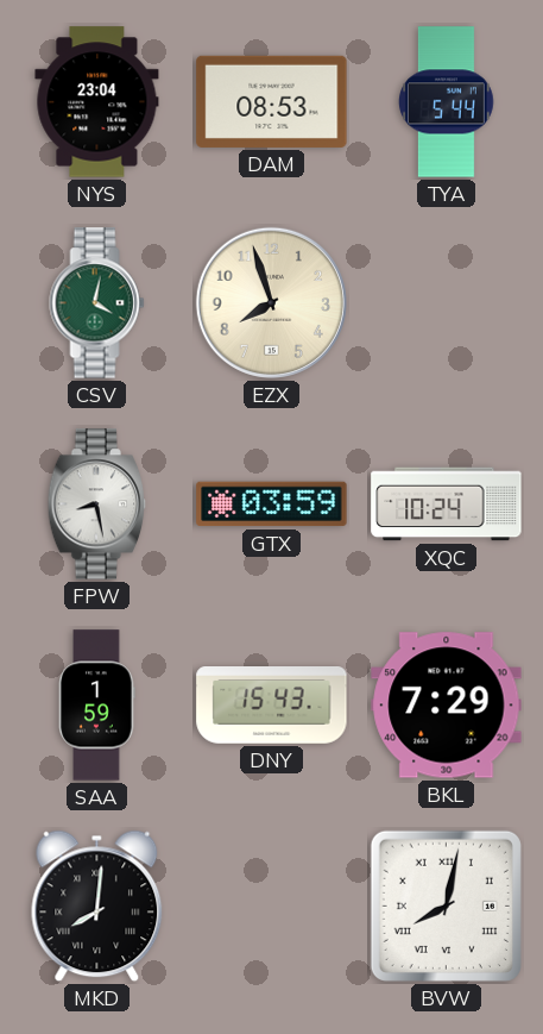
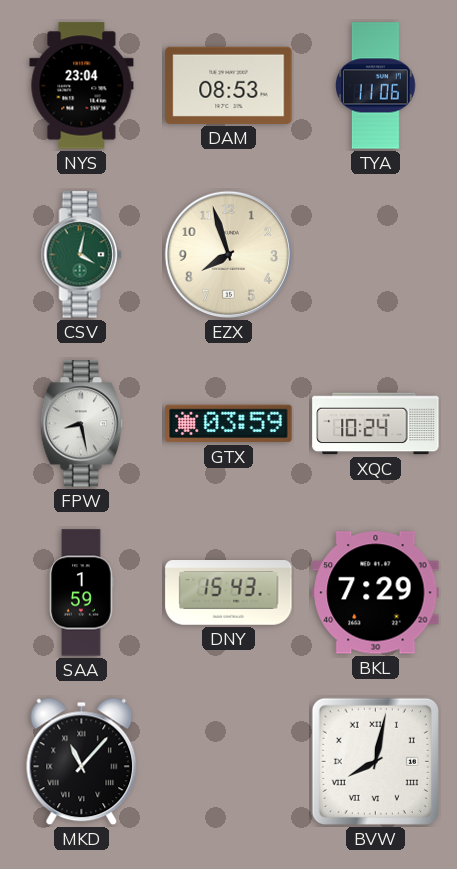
TYA: 5:44 -> 11:06
MKD: 8:01 -> 11:07
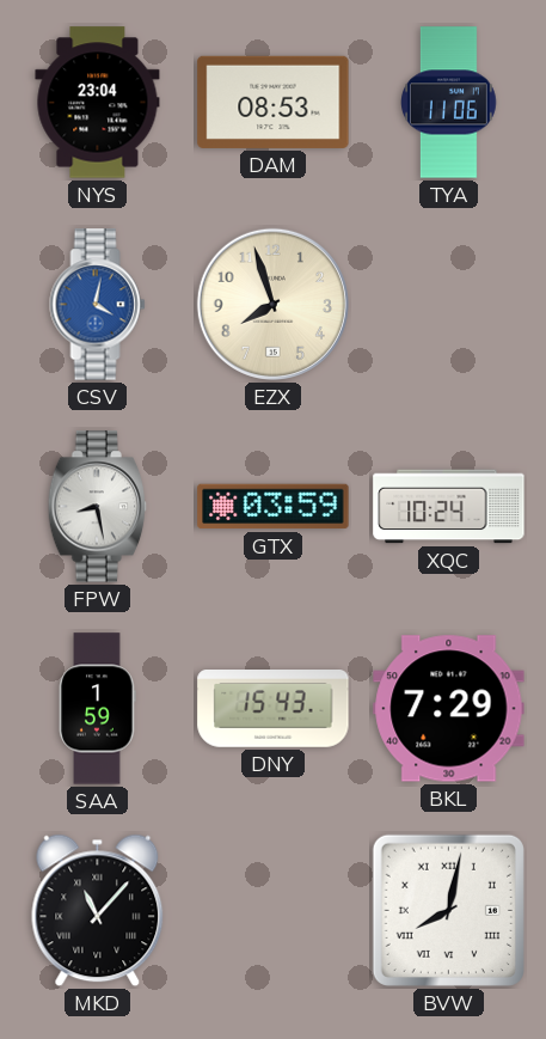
CSV dial: green -> blue
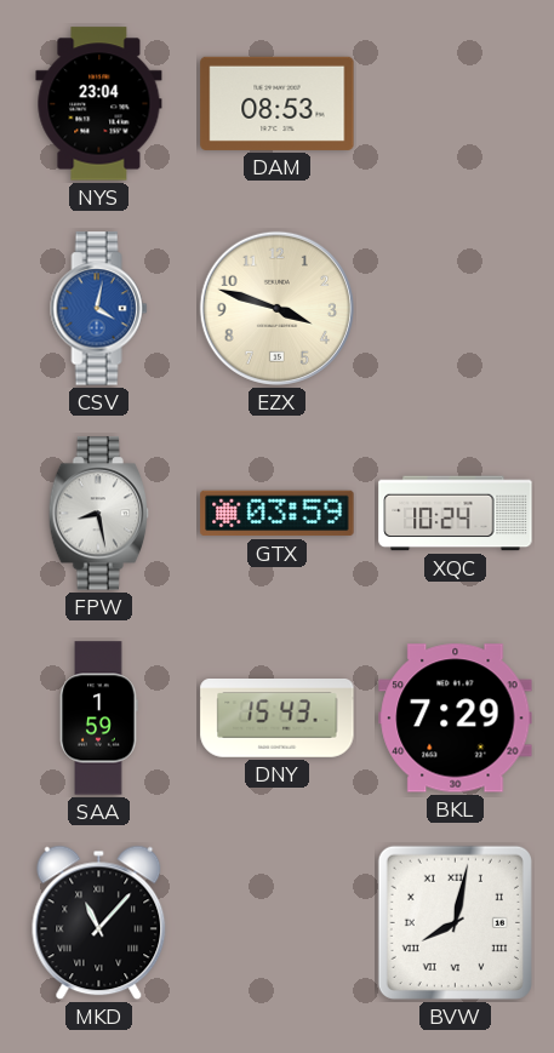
TYA: 11:06 -> none
EZX: 7:57 -> 3:48
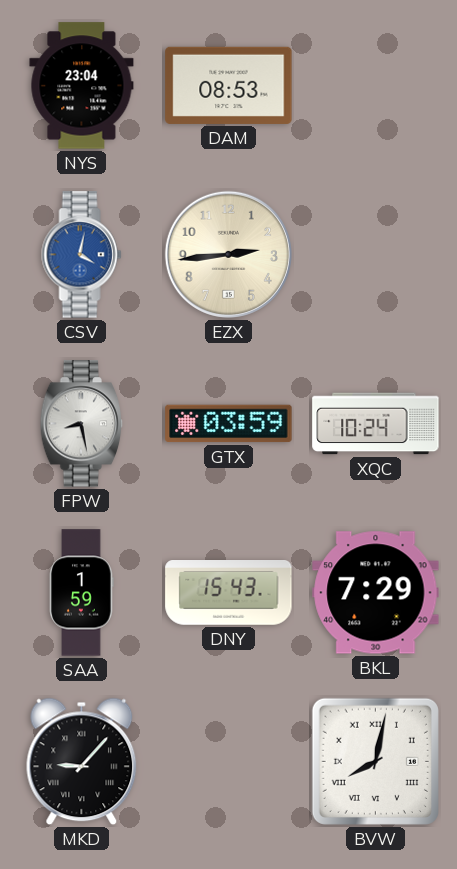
EZX: 3:48 -> 2:44
MKD: 11:07 -> 9:07
